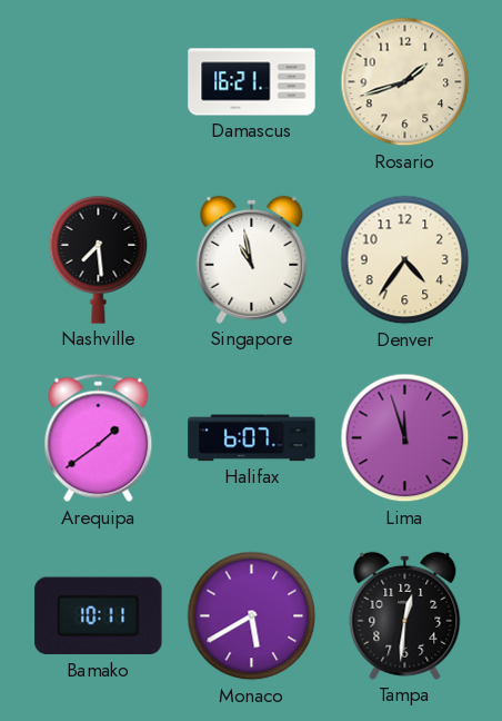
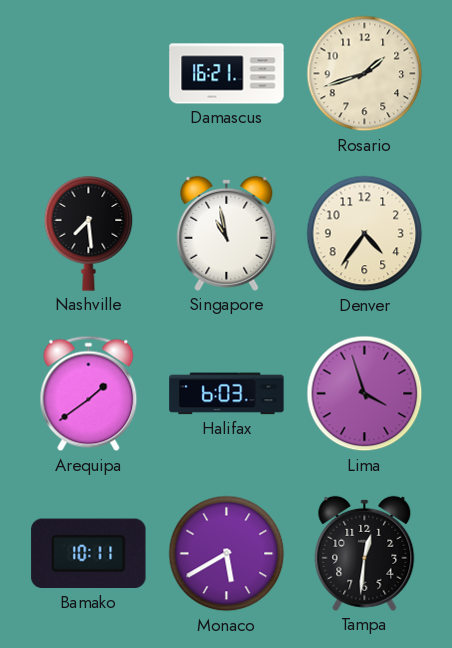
Halifax: 6:07 -> 6:03
Lima: 11:57 -> 3:57
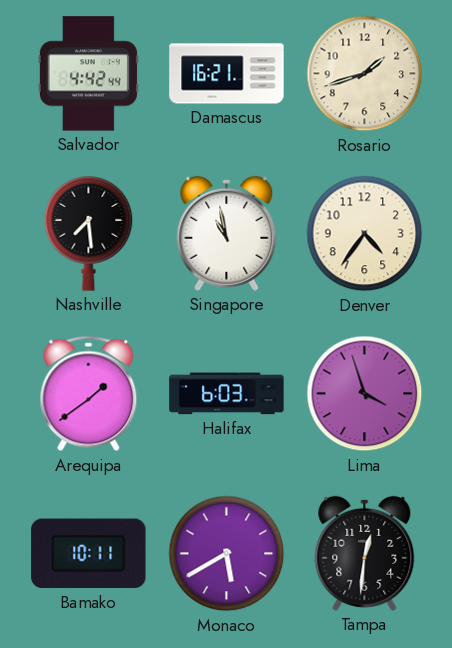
Salvador: none -> 4:42
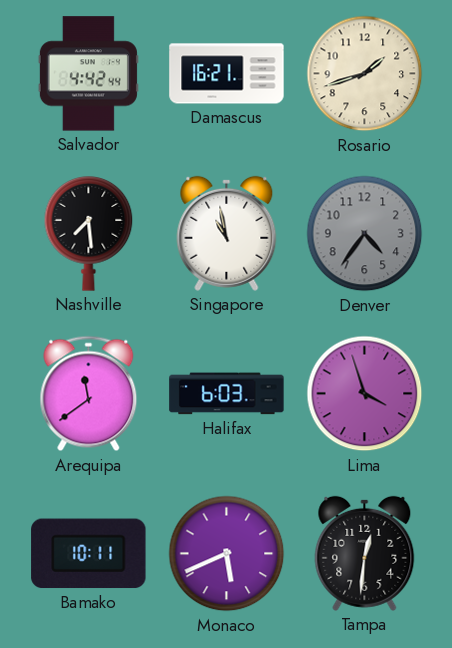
Denver dial: cream -> grey
Arequipa: 1:39 -> 11:39
Monaco: 5:40 -> 5:41
